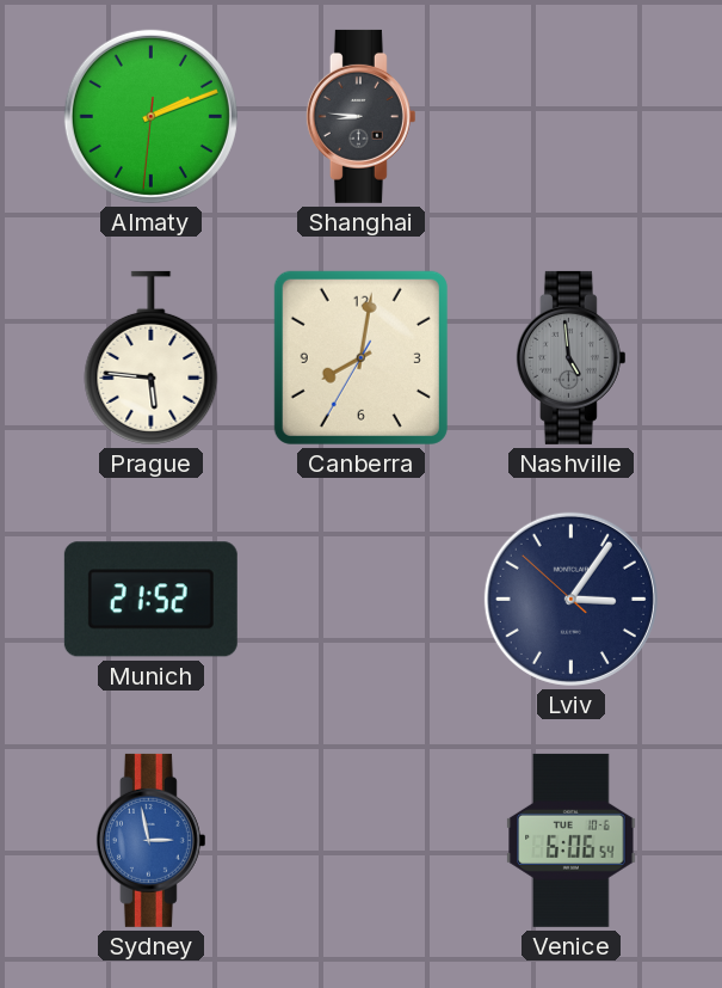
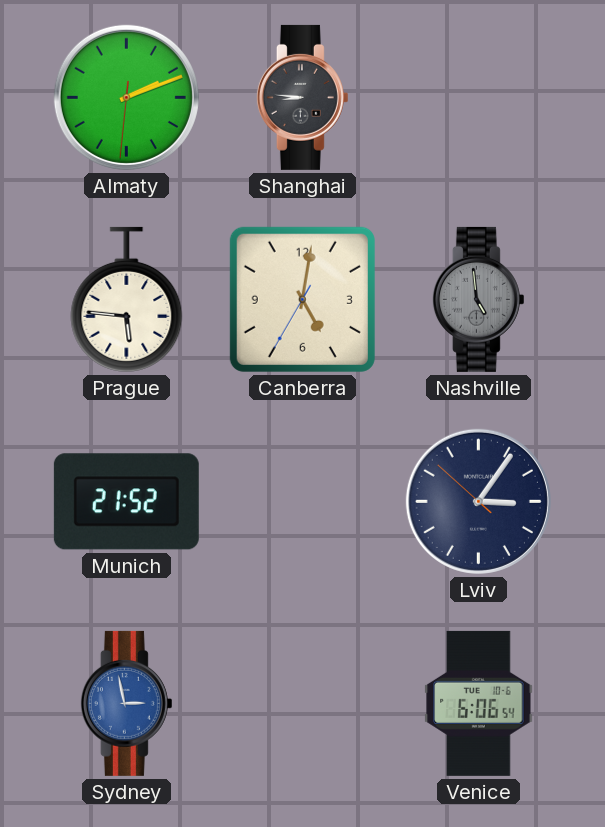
Canberra: 8:01 -> 5:01
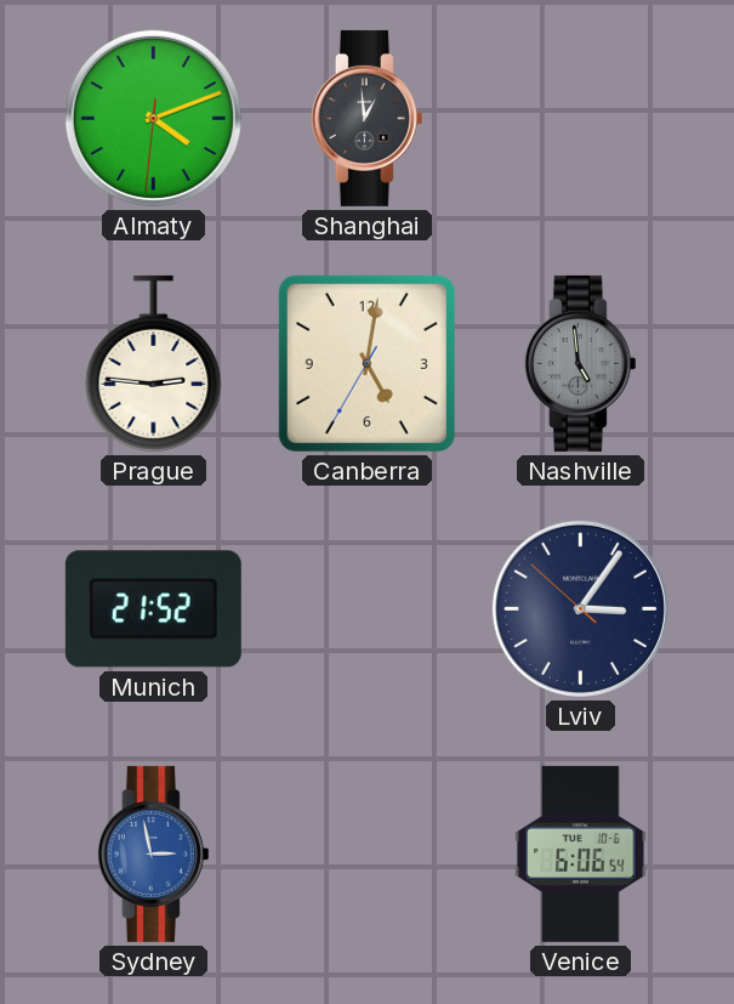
Almaty: 2:11 -> 4:11
Shanghai: 8:46 -> 12:59
Prague: 5:46 -> 2:46
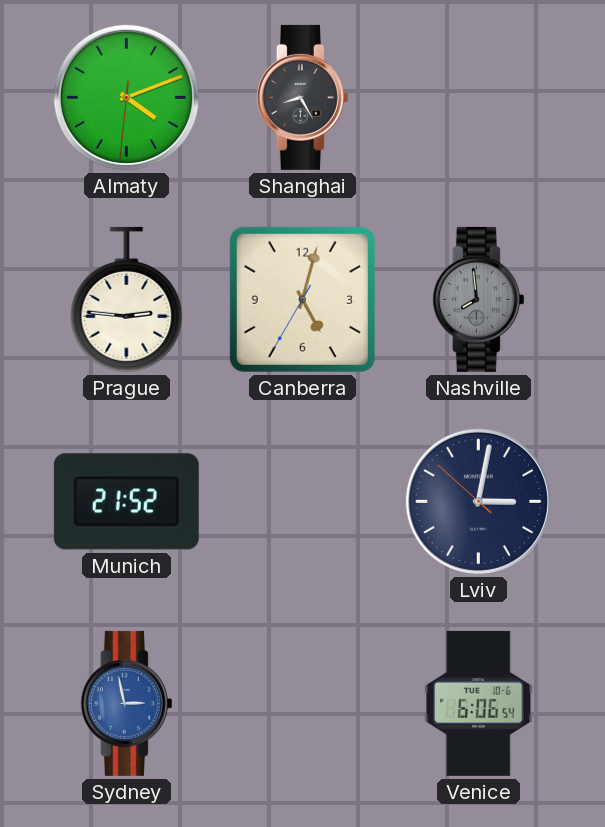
Shanghai: 12:59 -> 8:25
Canberra: 5:01 -> 5:02
Nashville: 4:59 -> 7:59
Lviv: 3:05 -> 3:01
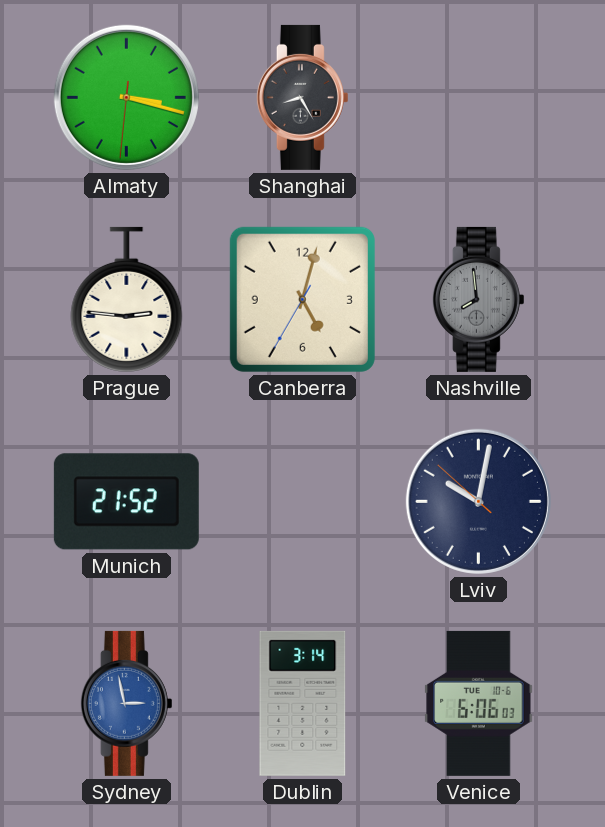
Almaty: 4:11 -> 3:17
Lviv: 3:01 -> 10:01
Dublin: none -> 3:14
Venice: 6:06:54 -> 6:06:03
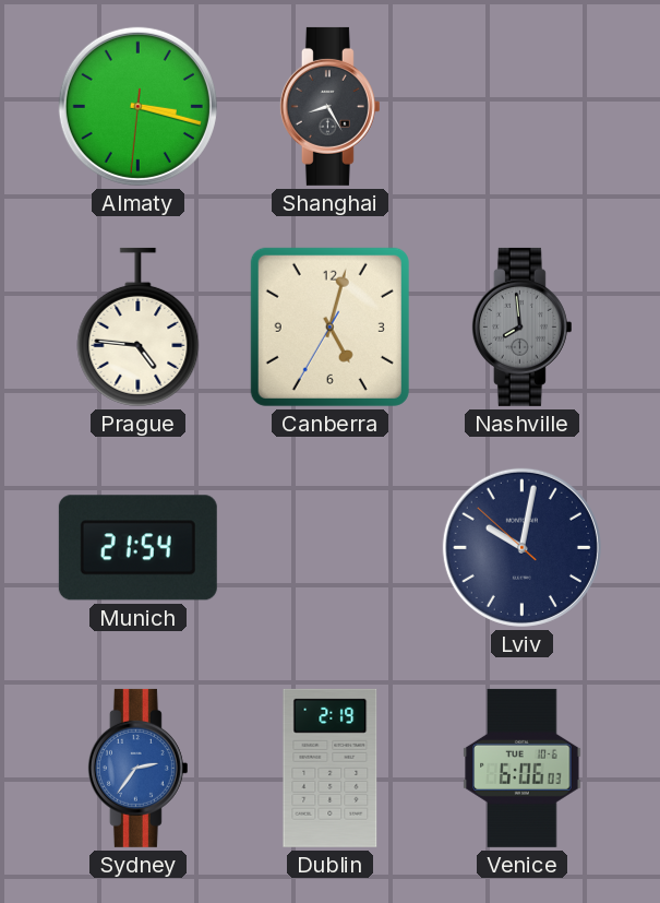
Prague: 2:46 -> 4:46
Munich: 21:52 -> 21:54
Sydney: 2:58 -> 2:36
Dublin: 3:14 -> 2:19
